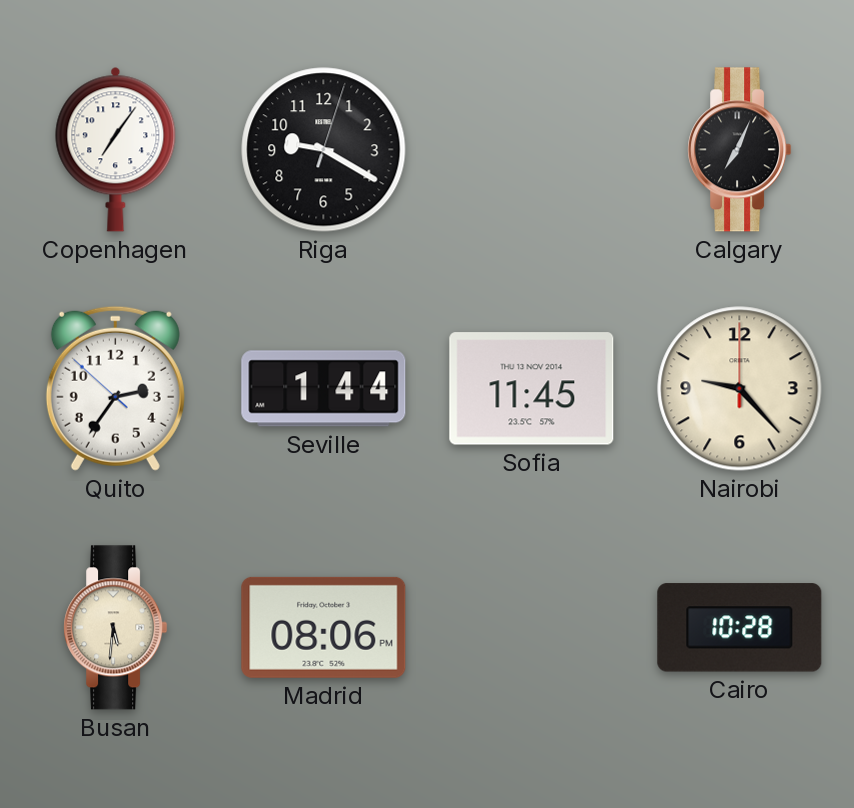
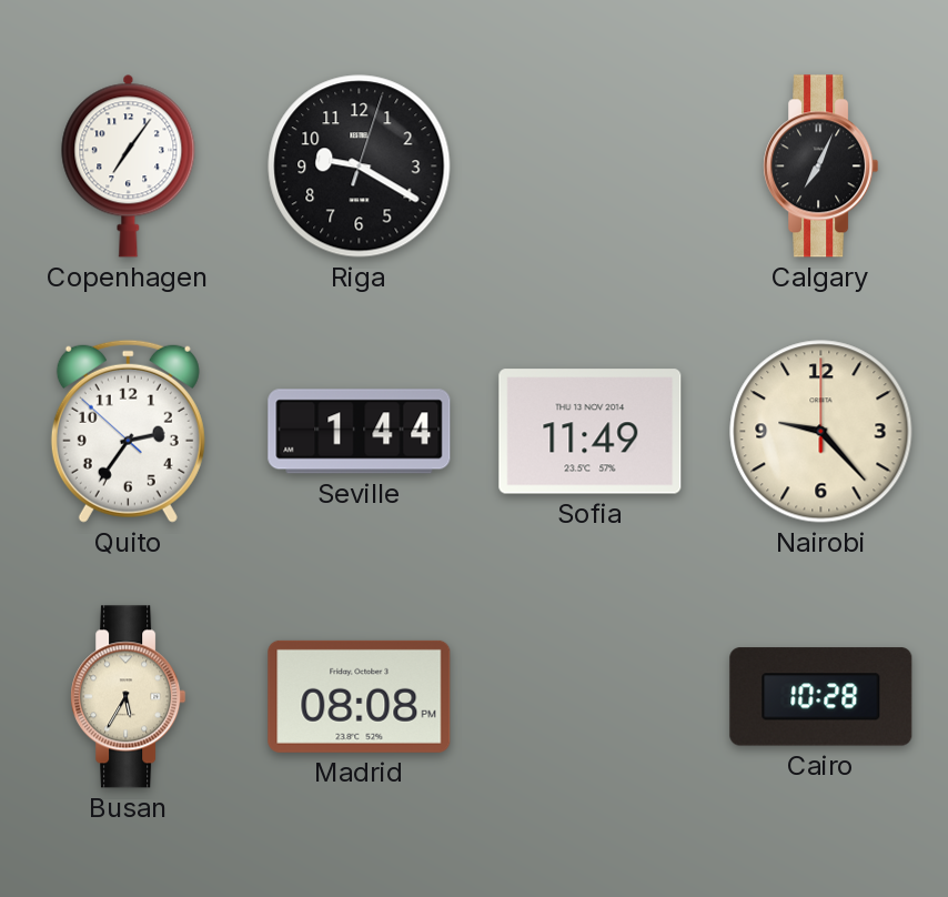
Sofia: 11:45 -> 11:49
Busan: 5:31 -> 5:35
Madrid: 08:06 -> 08:08
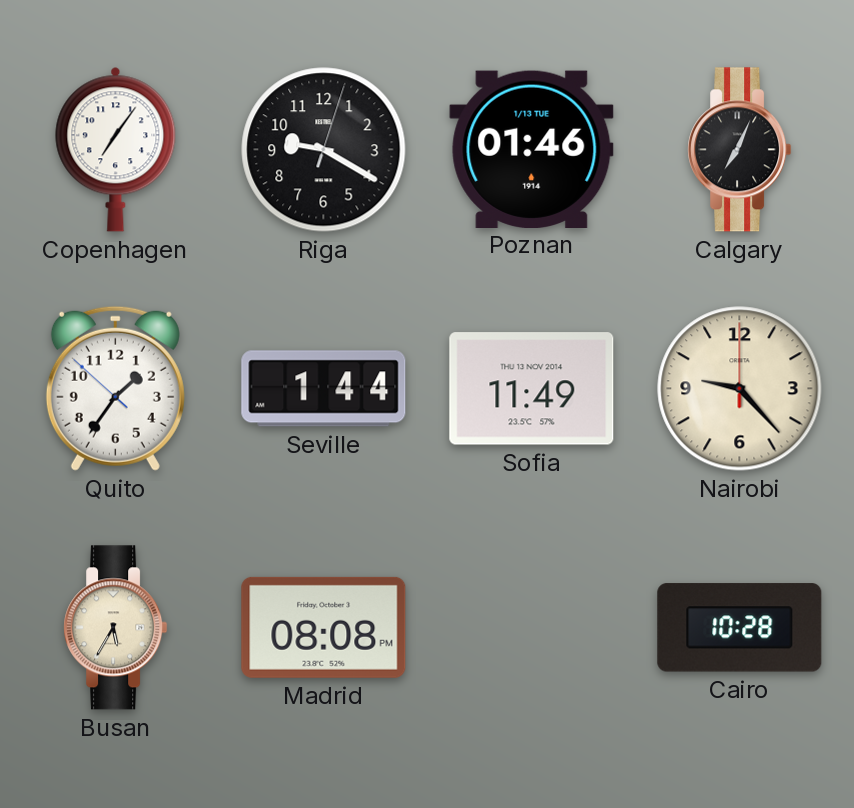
Poznan: none -> 01:46
Quito: 2:35 -> 1:35
